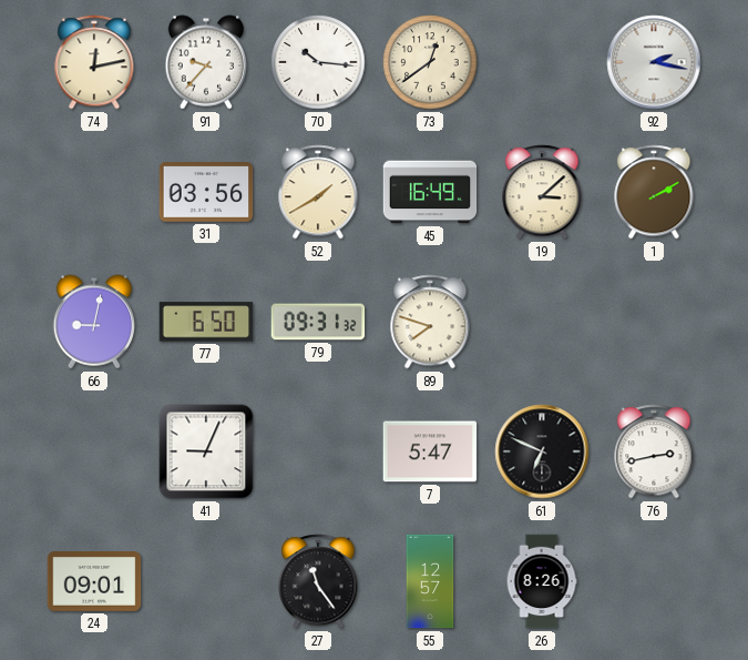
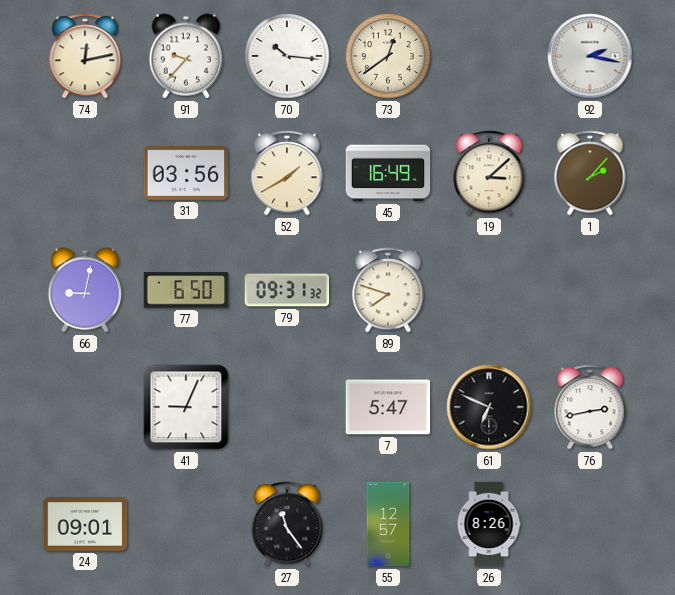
1: 2:10 -> 2:07
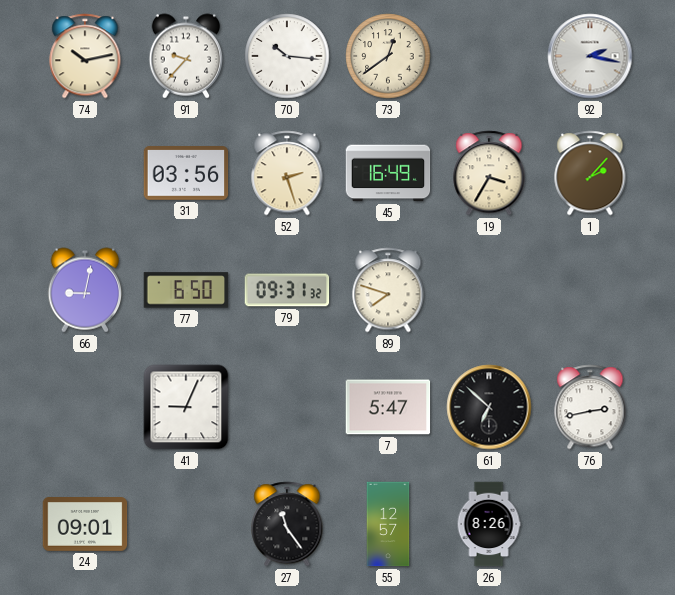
74: 12:13 -> 10:13
52: 1:40 -> 2:27
19: 3:08 -> 3:35
61: 6:49 -> 6:52
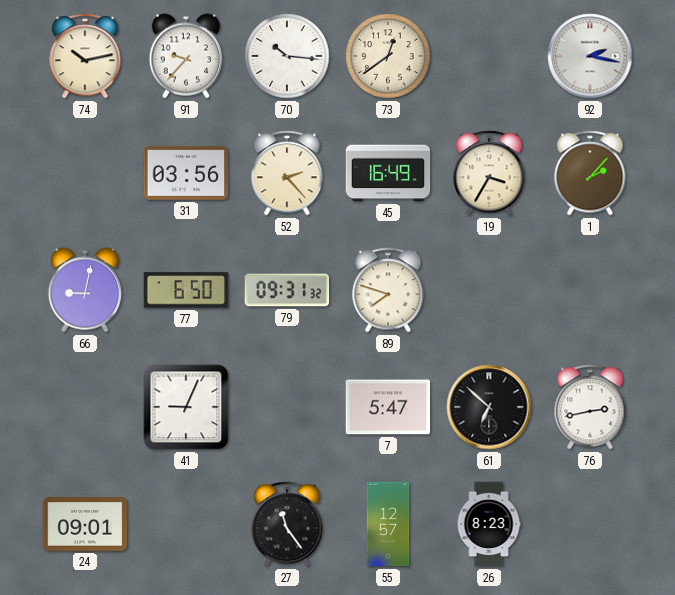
52: 2:27 -> 2:23
26: 8:26 -> 8:23
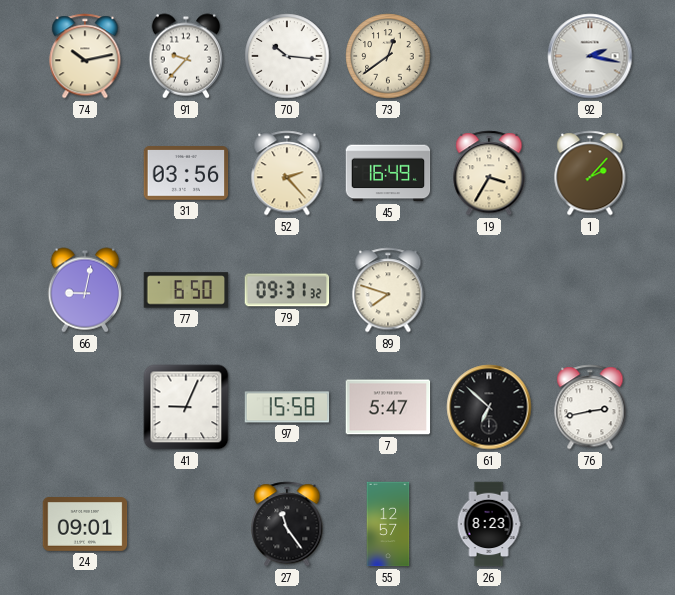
97: none -> 15:58
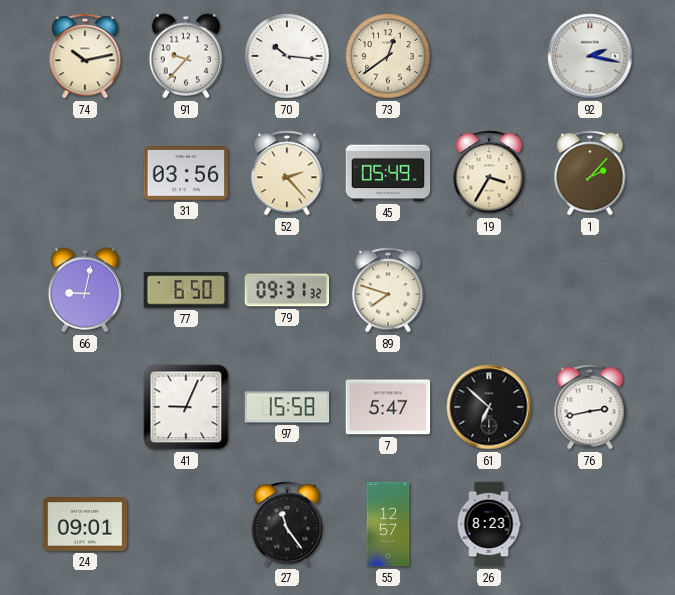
45: 16:49 -> 05:49
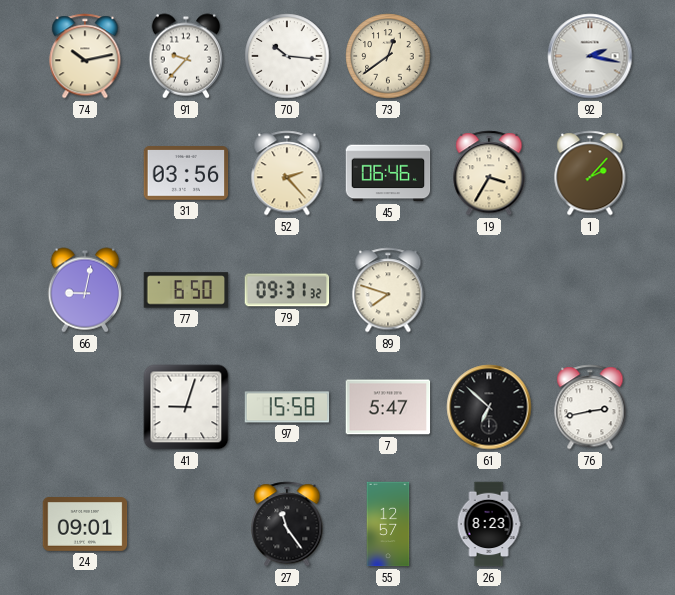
45: 05:49 -> 06:46
41: 9:04 -> 9:03
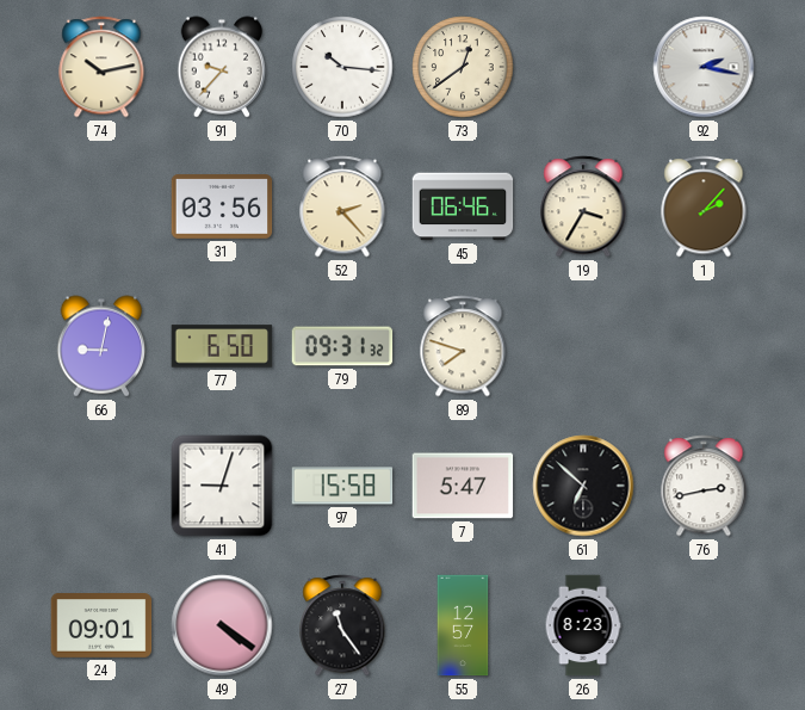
49: none -> 4:21
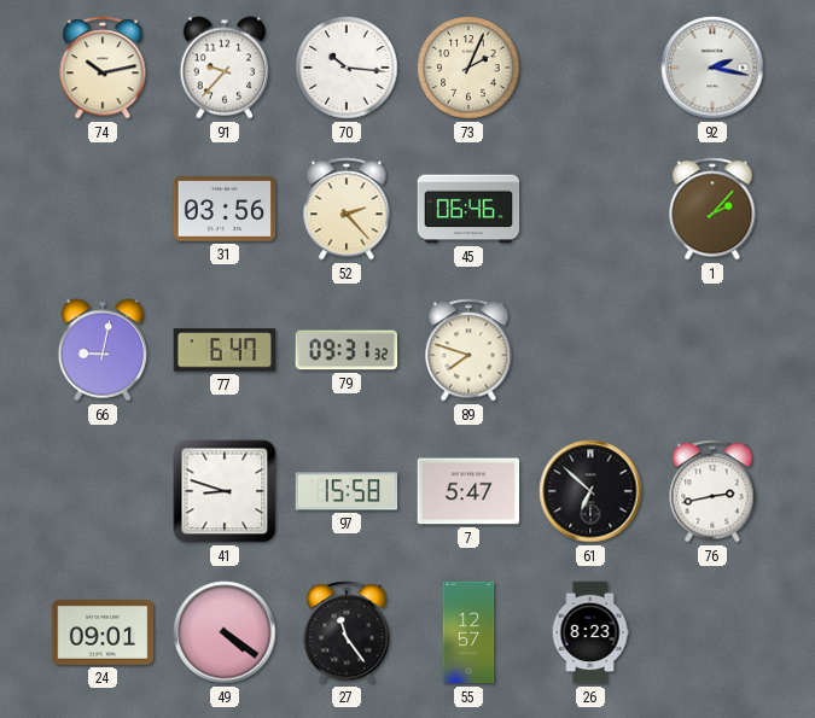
73: 12:39 -> 2:04
19: 3:35 -> none
77: 6:50 -> 6:47
41: 9:03 -> 8:48
